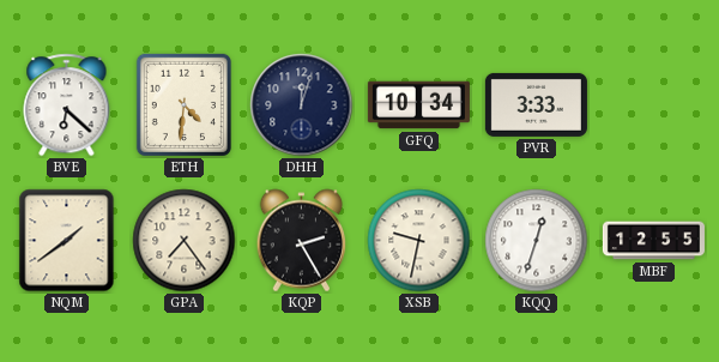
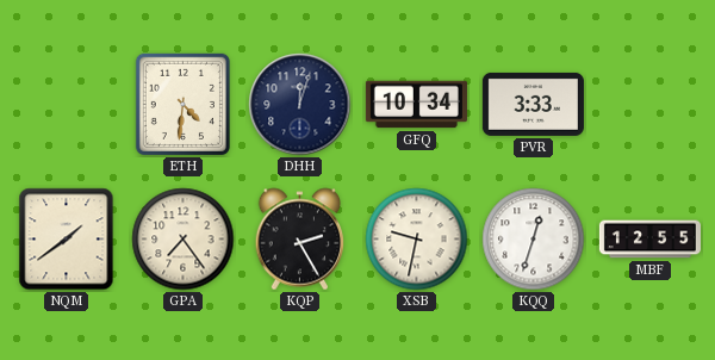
BVE: 6:22 -> none
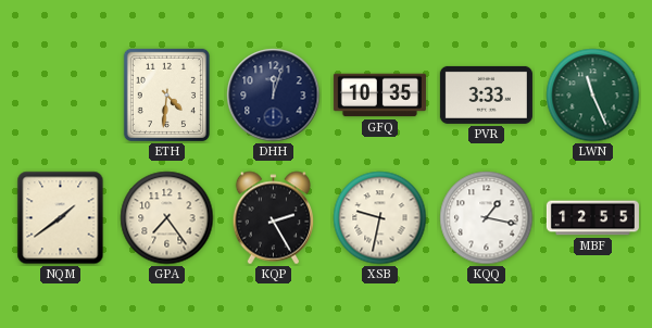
GFQ: 10:34 -> 10:35
LWN: none -> 11:26
KQQ: 12:33 -> 1:17
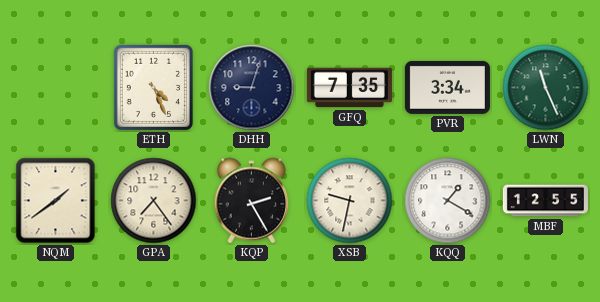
ETH: 4:31 -> 4:26
DHH: 12:03 -> 9:03
GFQ: 10:35 -> 7:35
PVR: 3:33 -> 3:34
KQQ: 1:17 -> 1:20
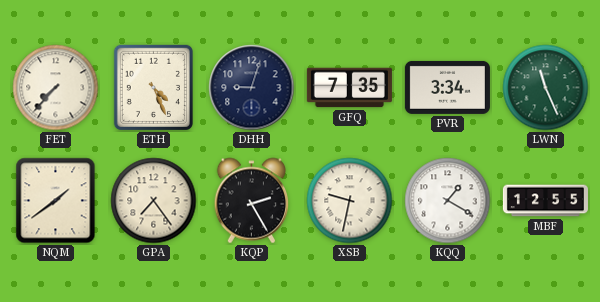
FET: none -> 7:37
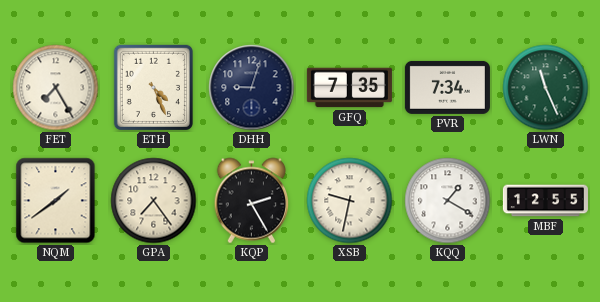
FET: 7:37 -> 7:25
PVR: 3:34 -> 7:34
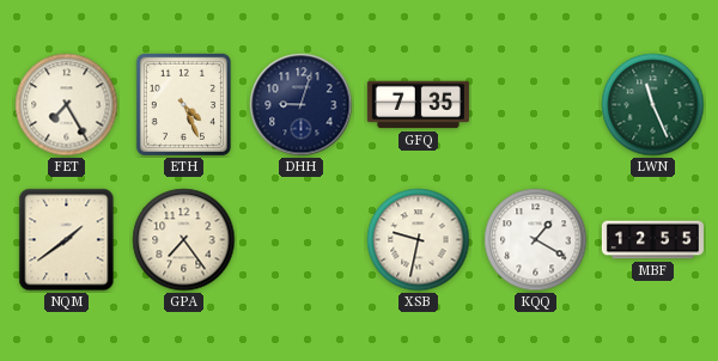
PVR: 7:34 -> none
KQP: 2:25 -> none
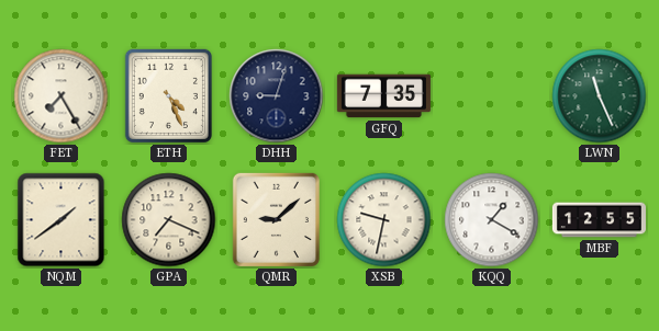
GPA: 7:24 -> 7:19
QMR: none -> 9:08
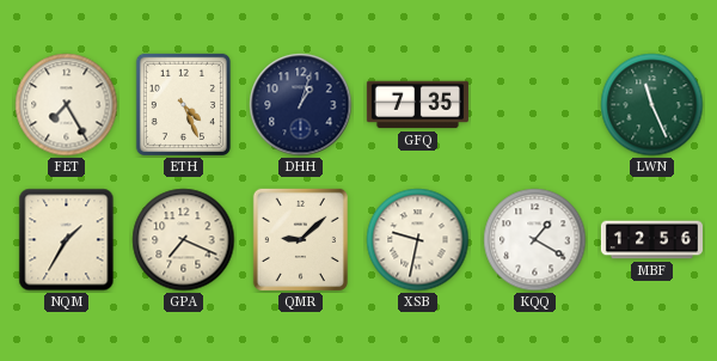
DHH: 9:03 -> 1:03
NQM: 1:39 -> 1:35
MBF: 12:55 -> 12:56
